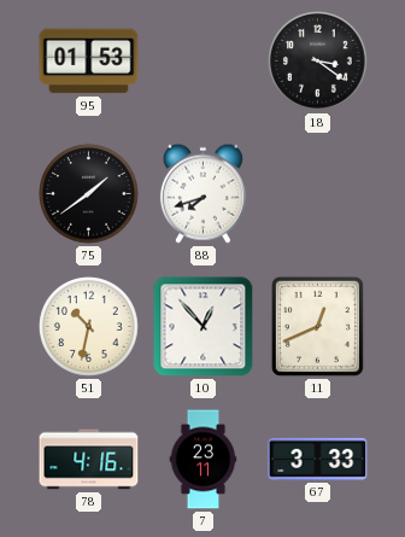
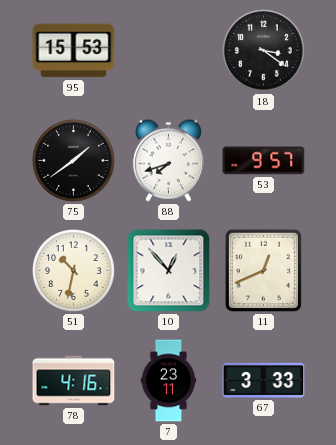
95: 01:53 -> 15:53
53: none -> 9:57
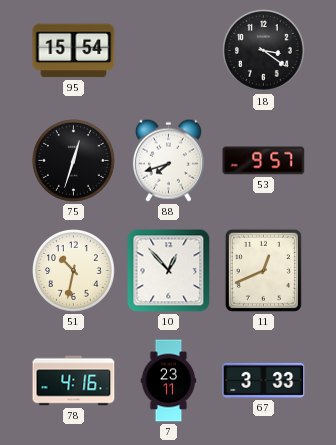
95: 15:53 -> 15:54
75: 1:39 -> 12:33
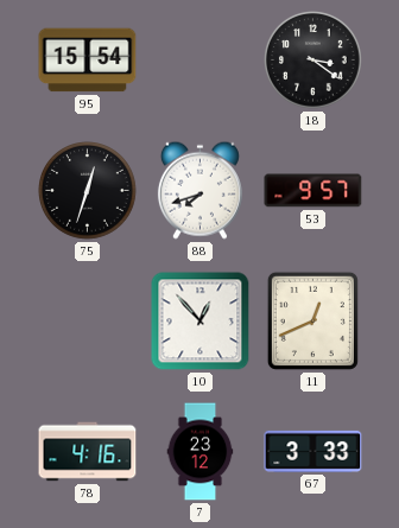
51: 10:32 -> none
7: 23:11 -> 23:12
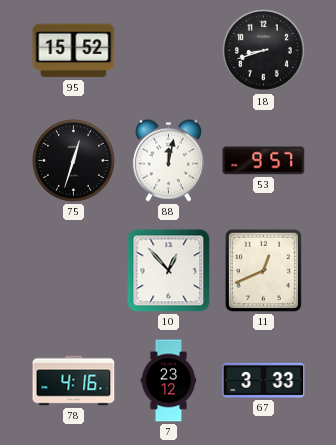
95: 15:54 -> 15:52
18: 3:21 -> 8:42
88: 7:42 -> 12:02
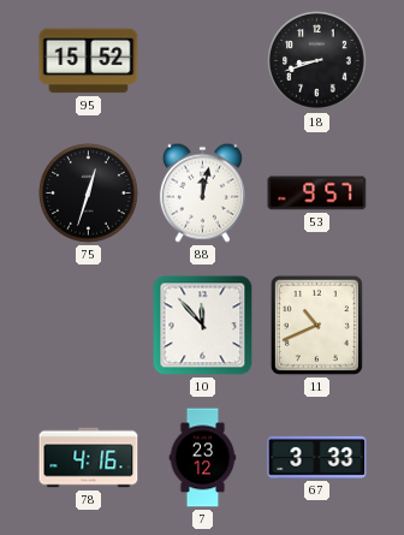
10: 12:53 -> 11:53
11: 12:41 -> 10:41
